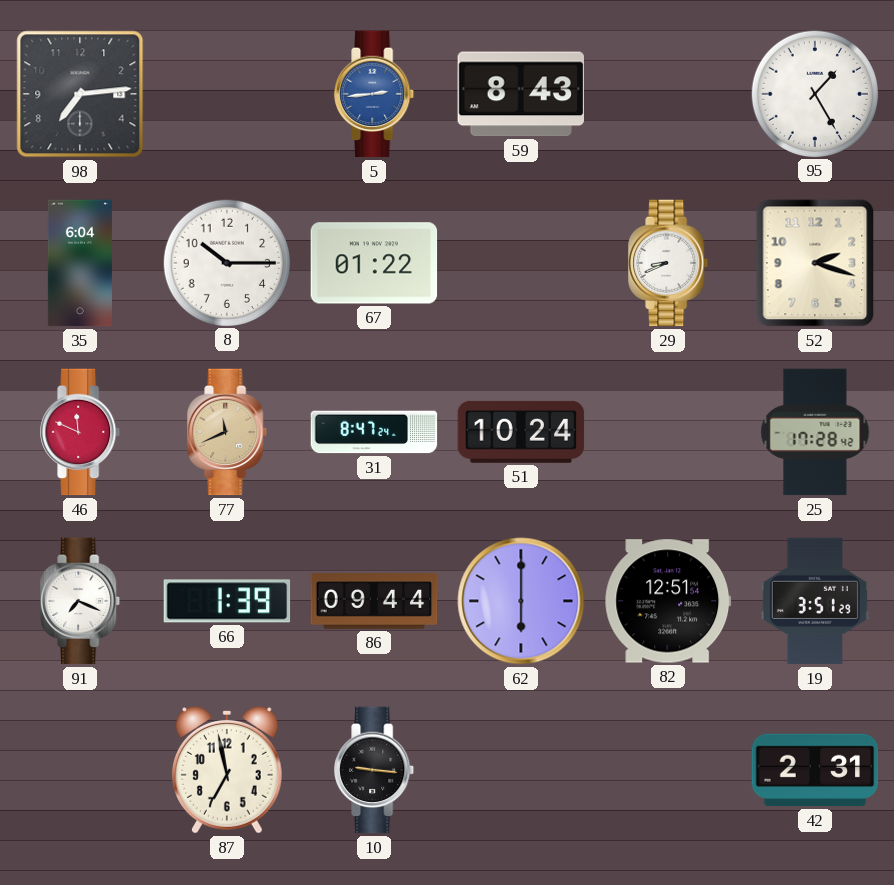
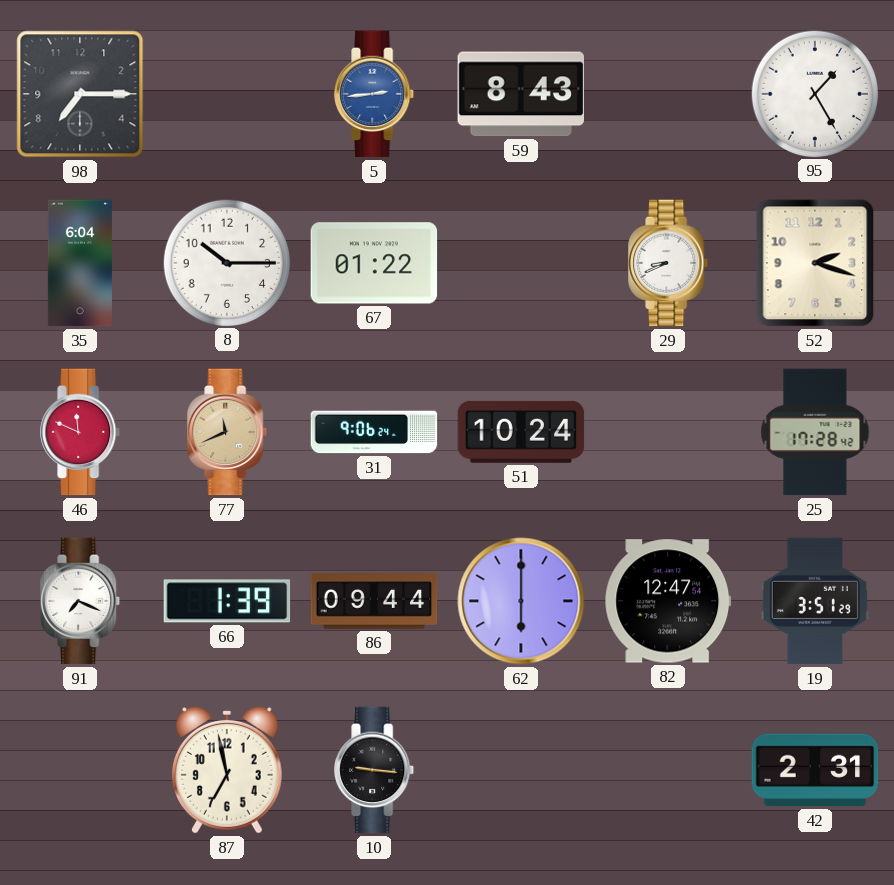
98: 7:14 -> 7:15
31: 8:47 -> 9:06
82: 12:51 -> 12:47
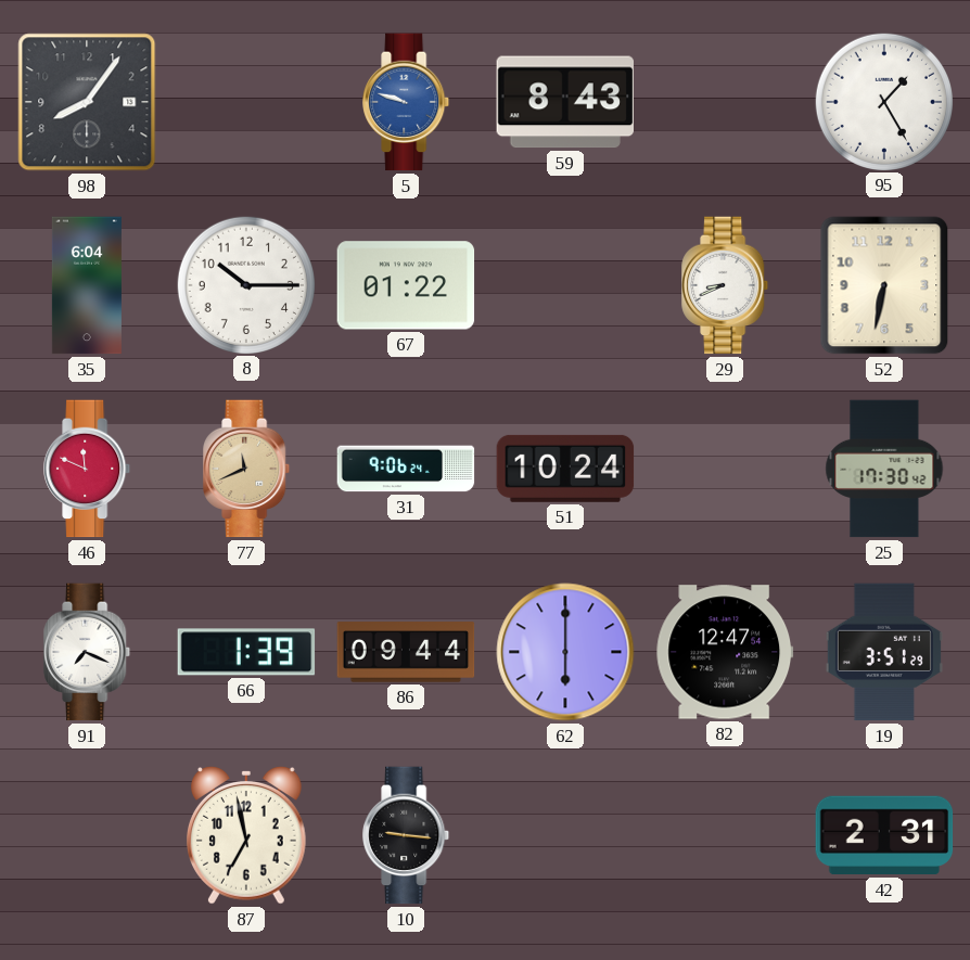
98: 7:15 -> 8:06
5: 2:44 -> 9:48
52: 2:18 -> 6:32
25: 17:28 -> 17:30
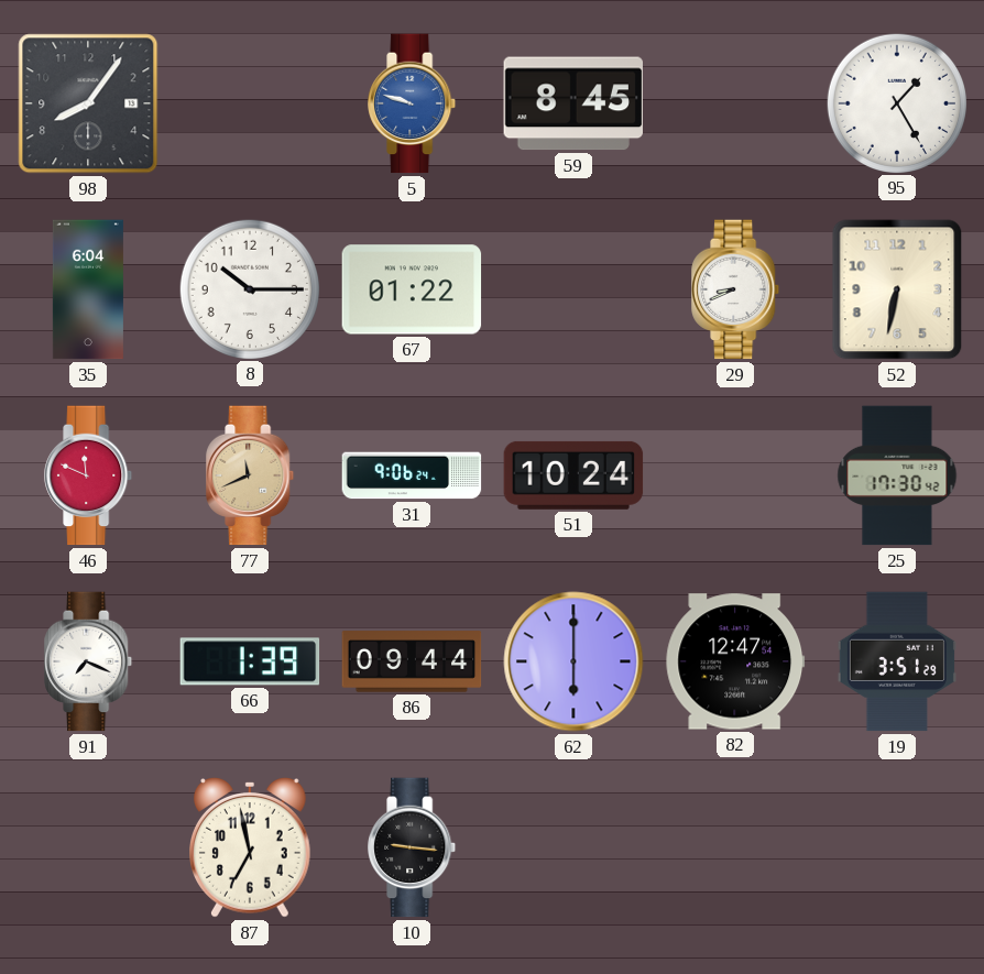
59: 8:43 -> 8:45
42: 2:31 -> none
